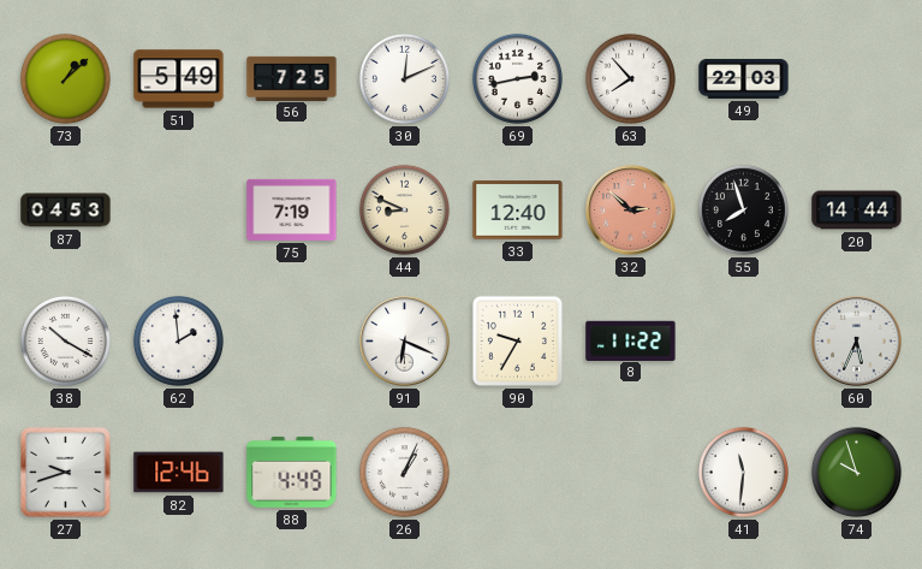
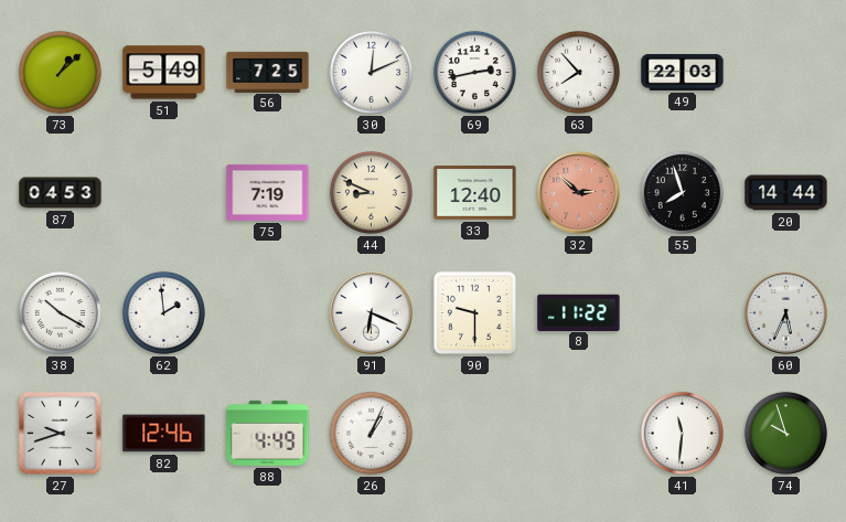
90: 9:35 -> 9:30
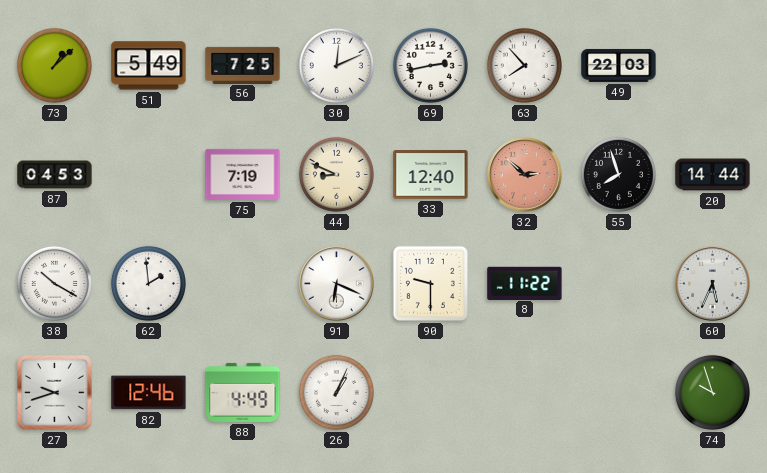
41: 11:31 -> none
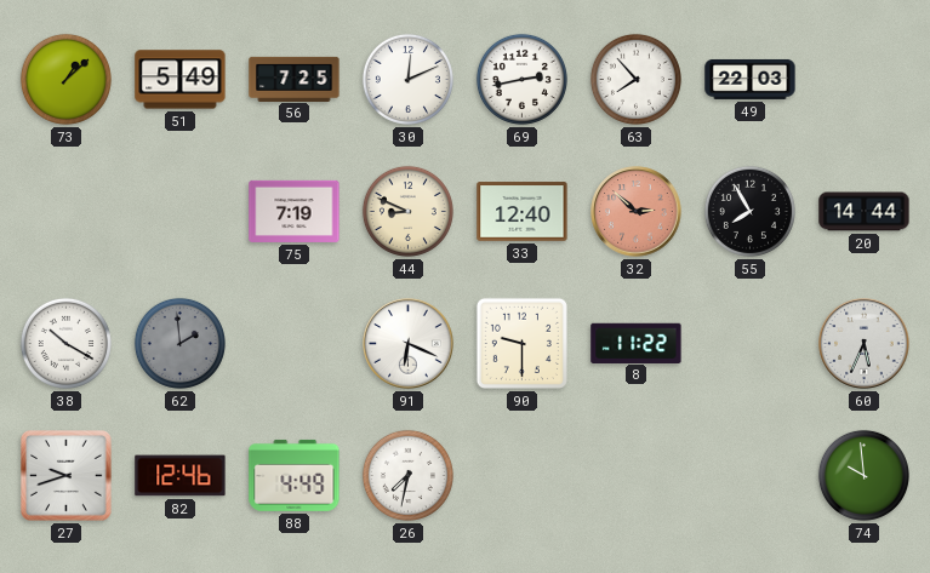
87: 04:53 -> none
55: 7:57 -> 7:55
62 dial: white -> grey
26: 1:04 -> 7:32
74: 9:57 -> 9:59
